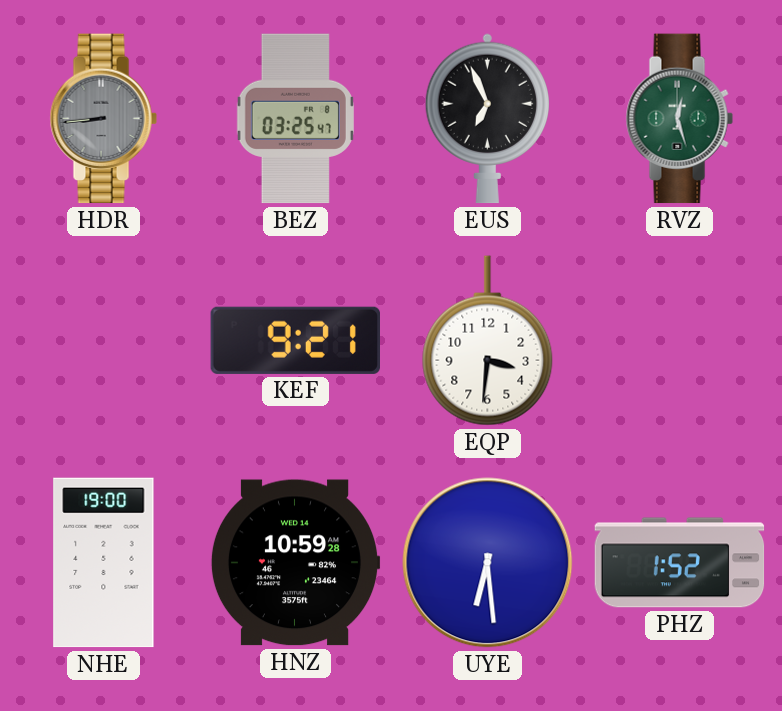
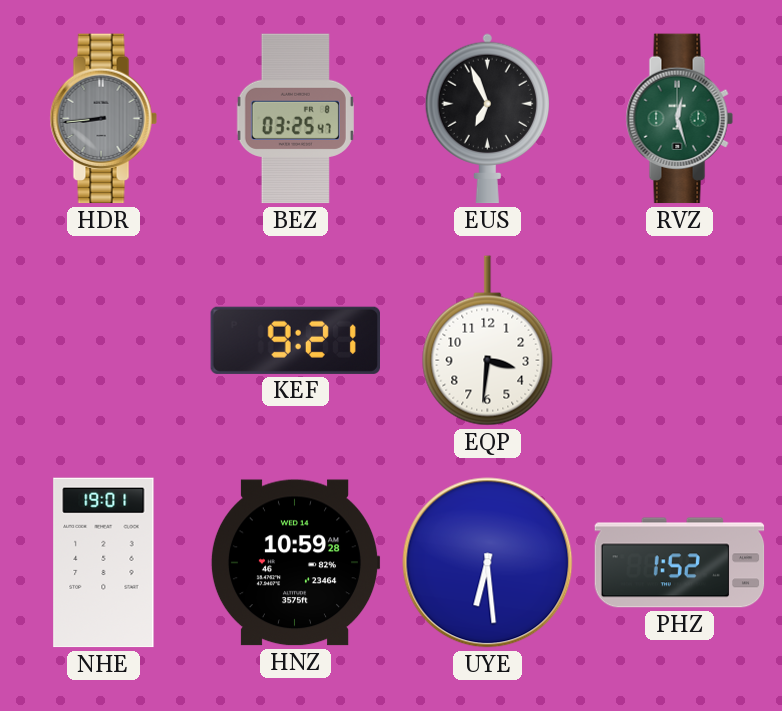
NHE: 19:00 -> 19:01
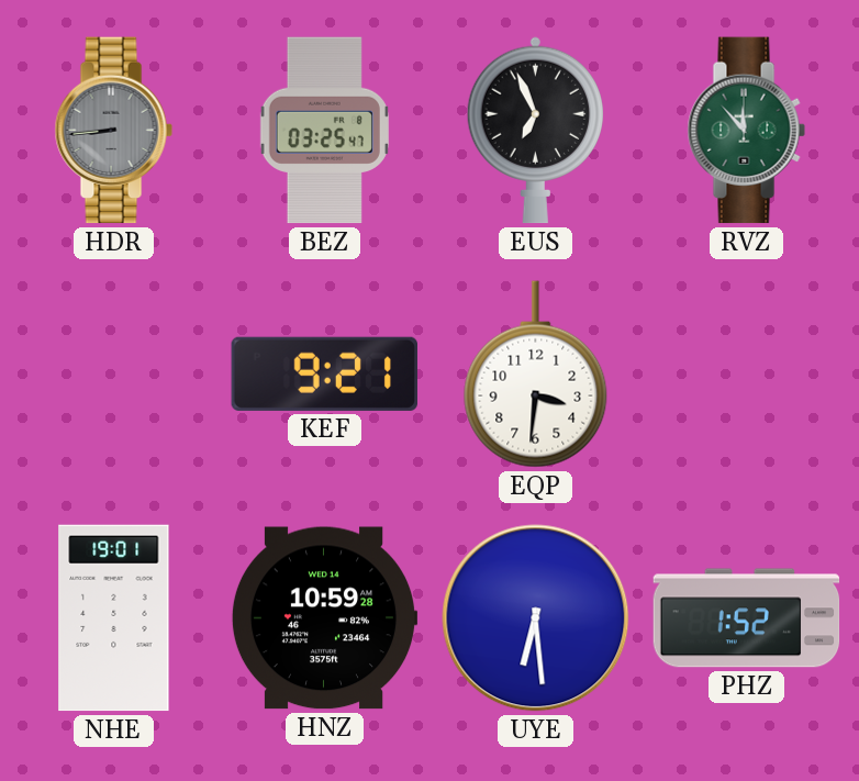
RVZ: 12:27 -> 11:53
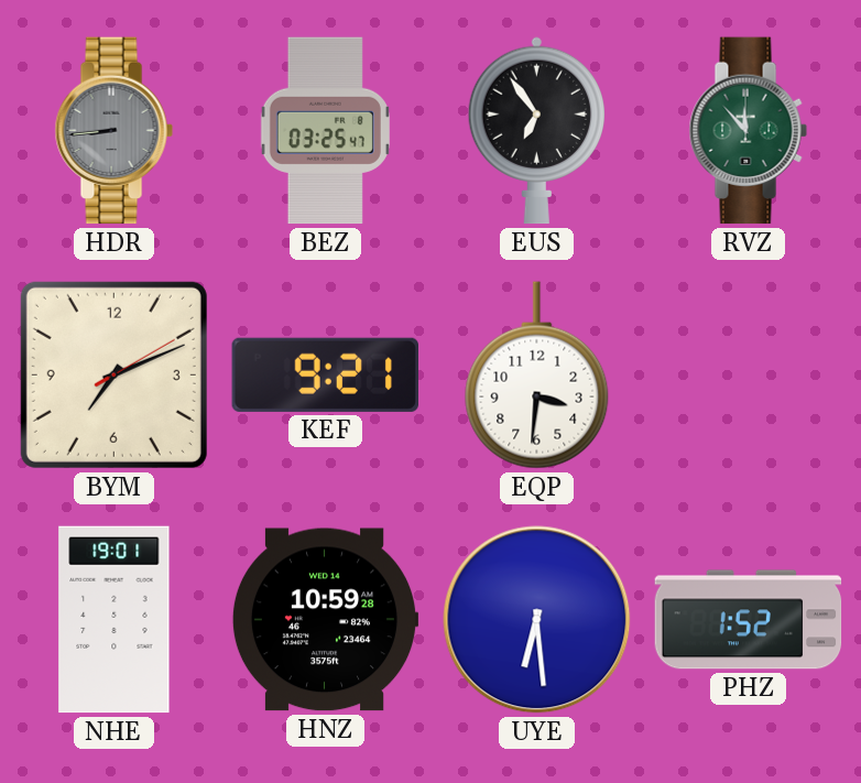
EUS: 6:56 -> 6:54
BYM: none -> 7:11
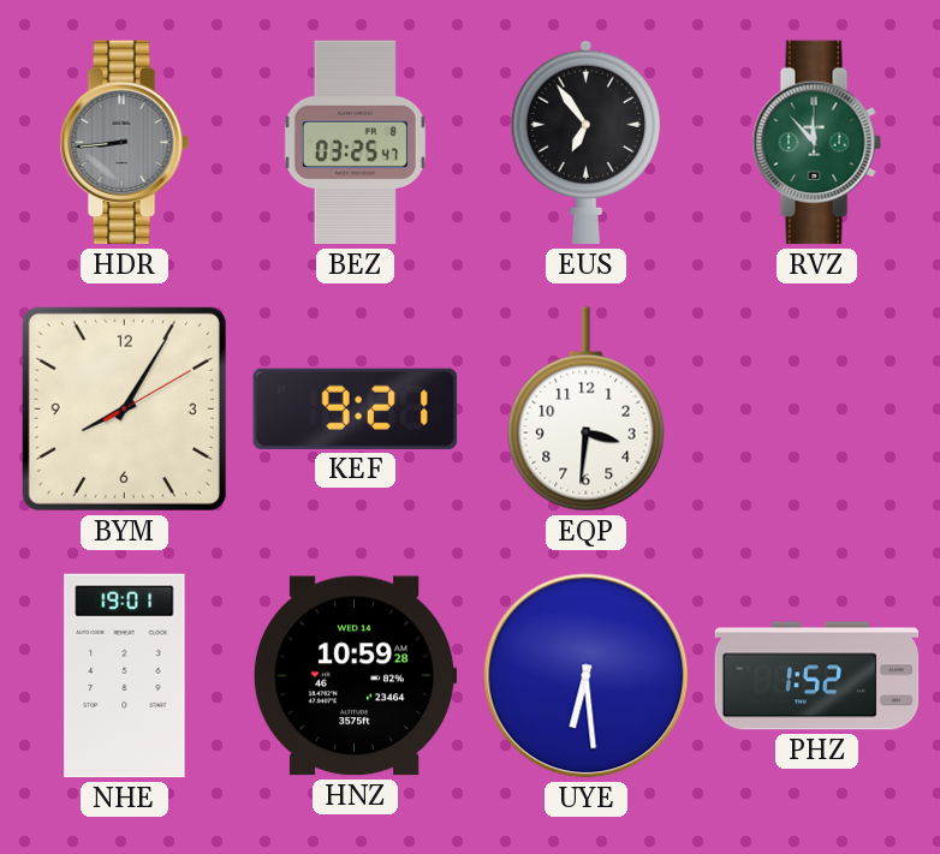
BYM: 7:11 -> 8:05
